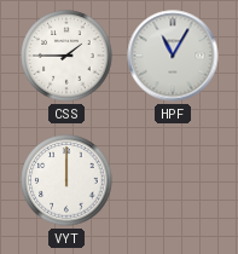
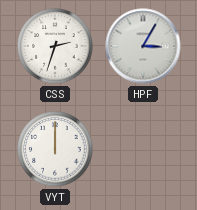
CSS: 1:45 -> 2:33
HPF: 11:05 -> 3:05
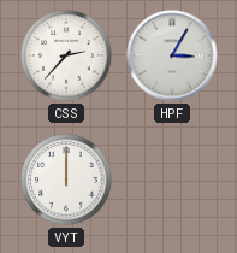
CSS: 2:33 -> 2:37
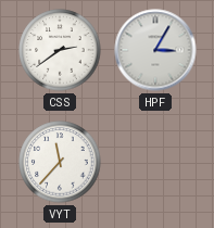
CSS: 2:37 -> 2:39
VYT: 12:00 -> 11:37
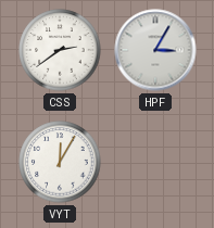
VYT: 11:37 -> 12:05
